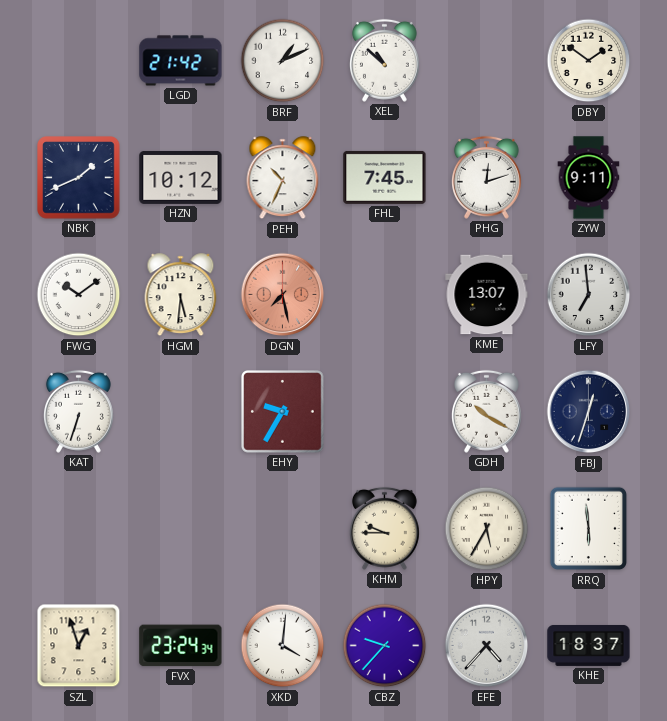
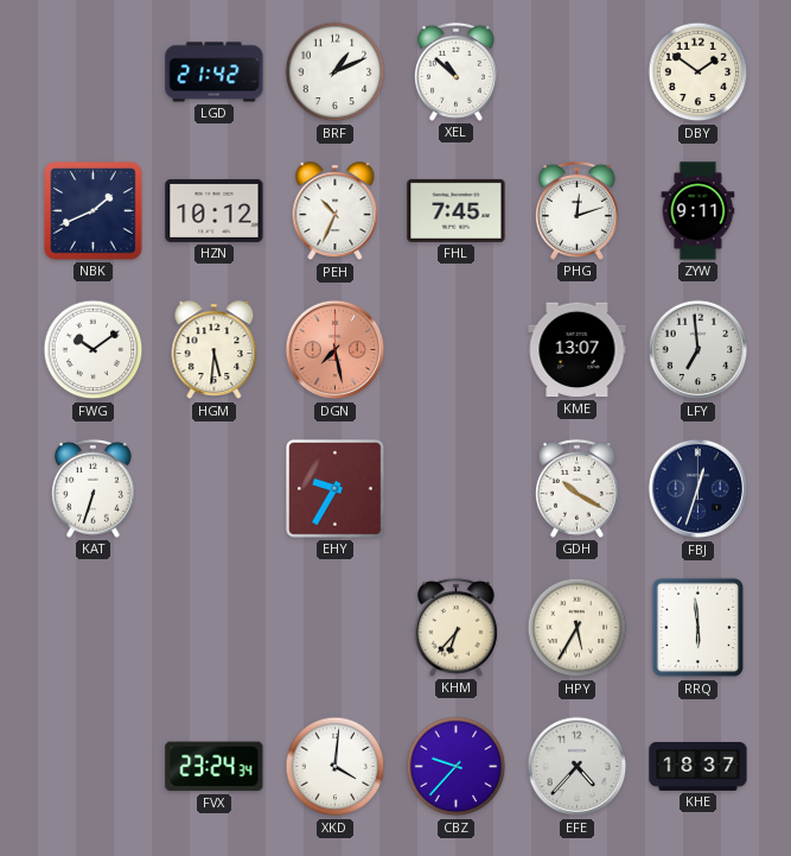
KHM: 9:45 -> 6:37
SZL: 12:57 -> none
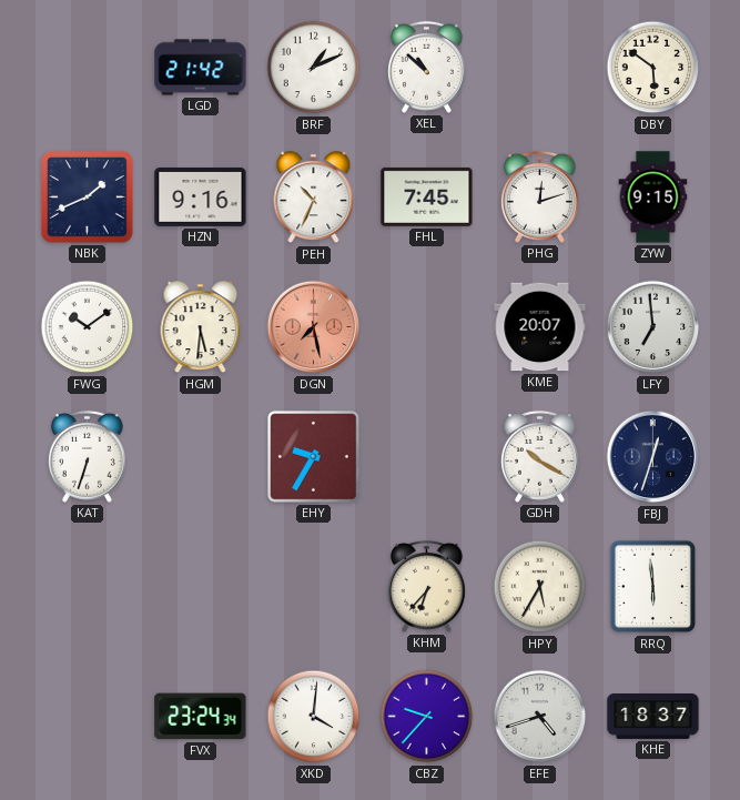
DBY: 1:51 -> 5:51
HZN: 10:12 -> 9:16
ZYW: 9:11 -> 9:15
KME: 13:07 -> 20:07
EFE: 4:37 -> 4:42
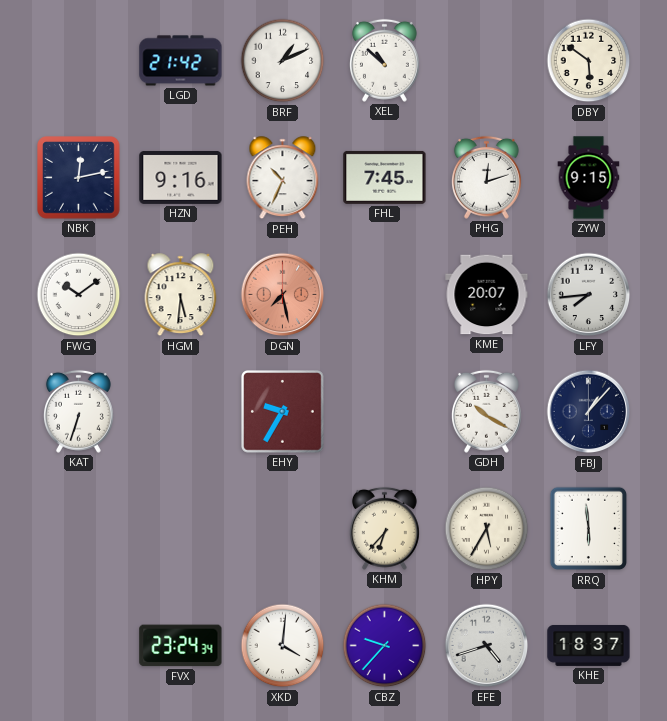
NBK: 1:41 -> 12:13
LFY: 6:59 -> 7:44
FBJ: 12:33 -> 1:07
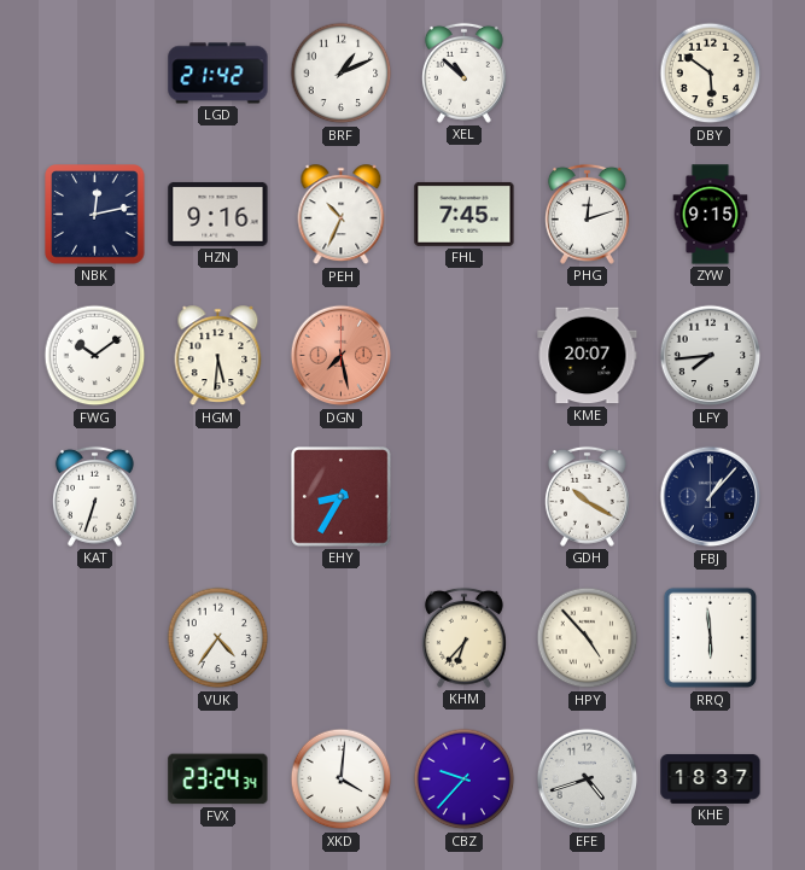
EHY: 9:35 -> 8:35
VUK: none -> 4:36
HPY: 5:35 -> 4:53
